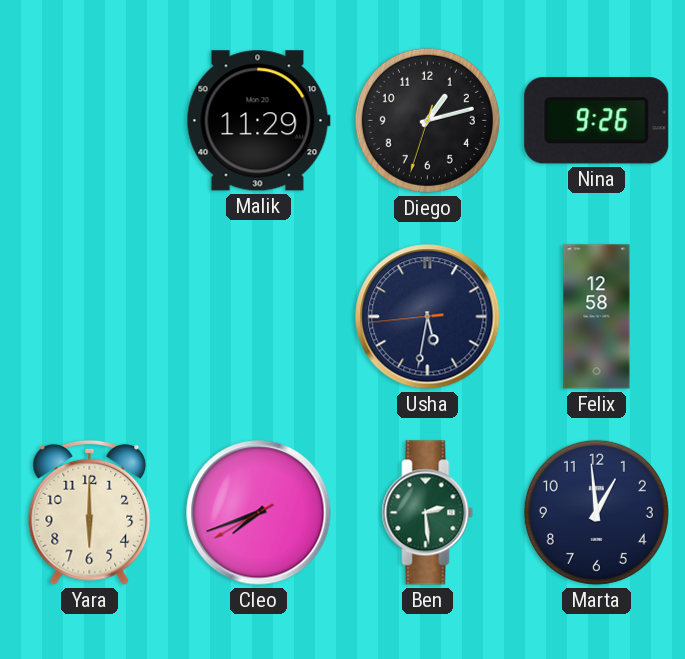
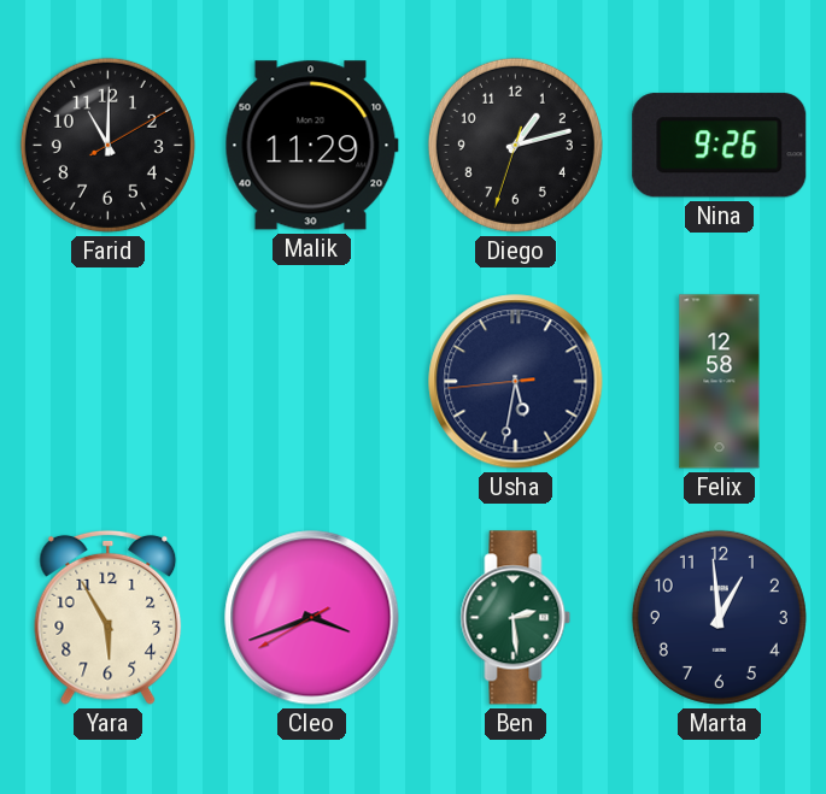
Farid: none -> 11:00
Yara: 6:00 -> 5:55
Cleo: 7:41 -> 3:41
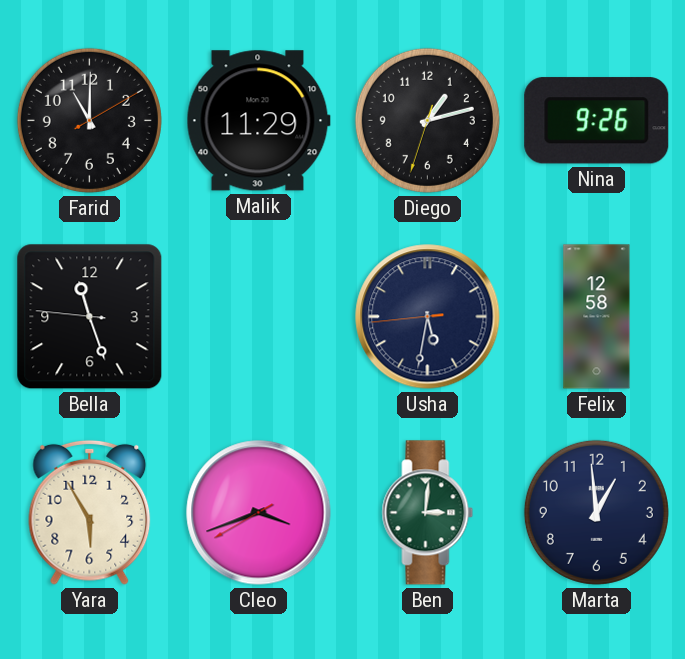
Bella: none -> 11:26
Ben: 2:29 -> 3:01
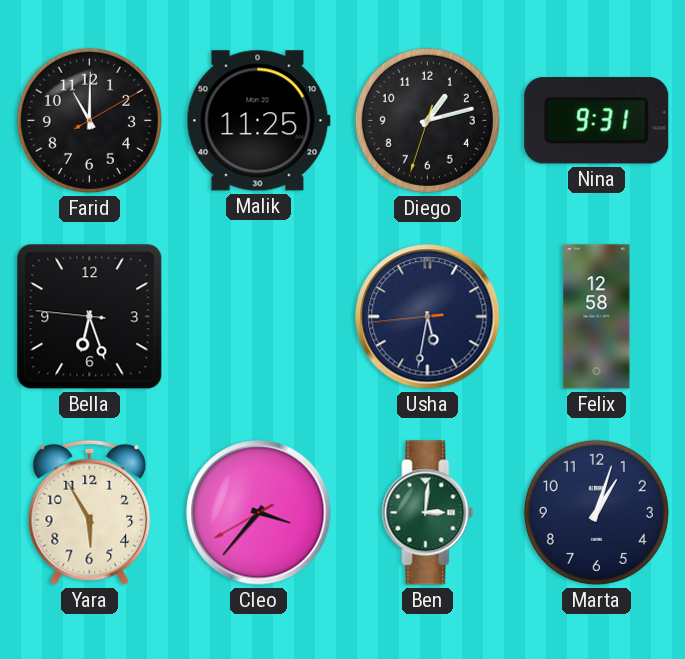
Malik: 11:29 -> 11:25
Nina: 9:26 -> 9:31
Bella: 11:26 -> 6:26
Cleo: 3:41 -> 3:36
Marta: 12:59 -> 1:03
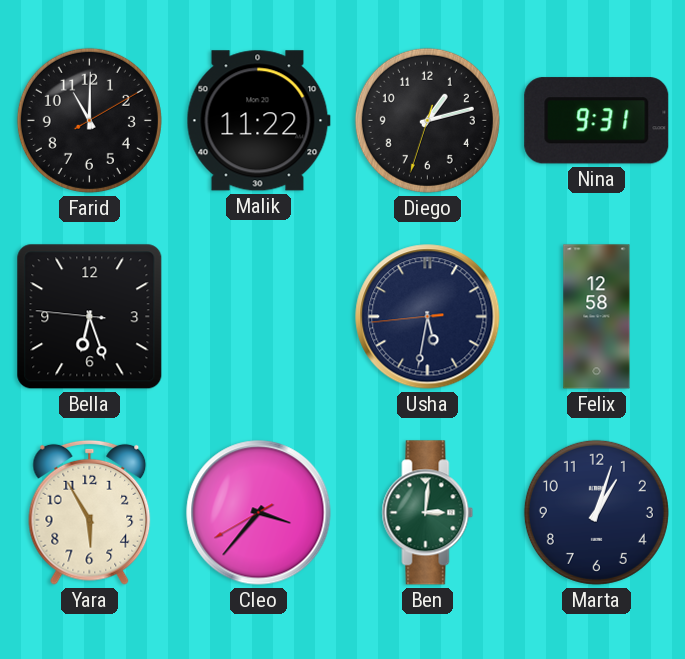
Malik: 11:25 -> 11:22
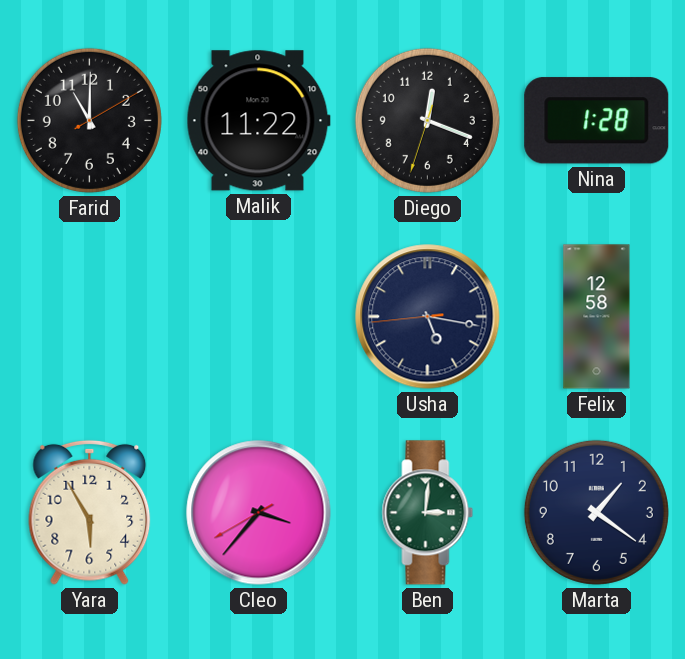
Diego: 1:12 -> 12:18
Nina: 9:31 -> 1:28
Bella: 6:26 -> none
Usha: 5:31 -> 5:16
Marta: 1:03 -> 1:21
